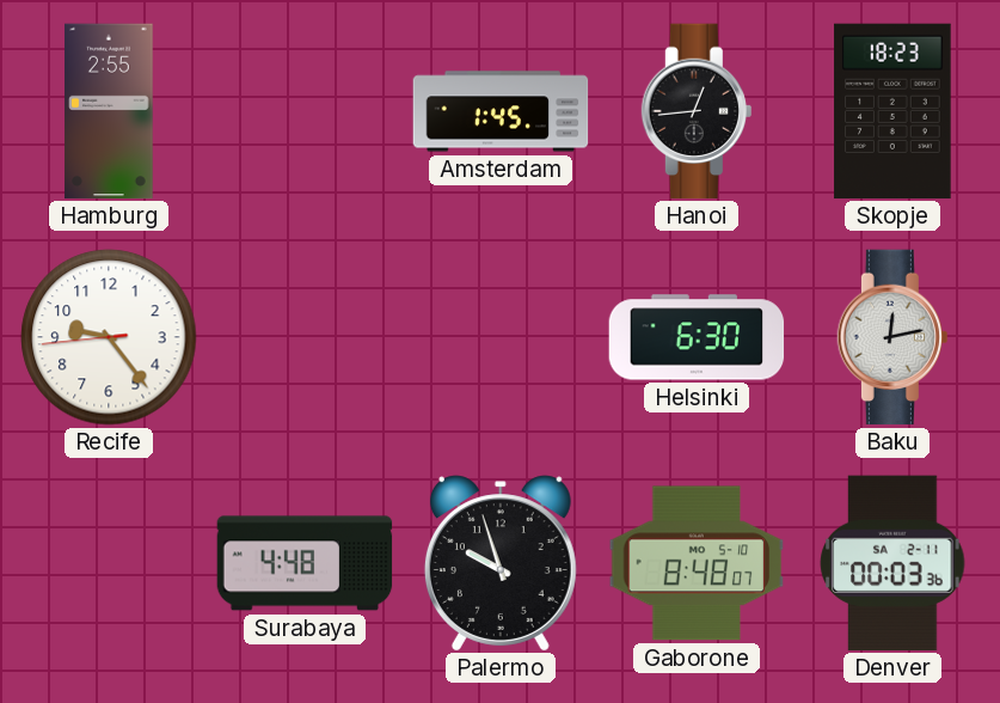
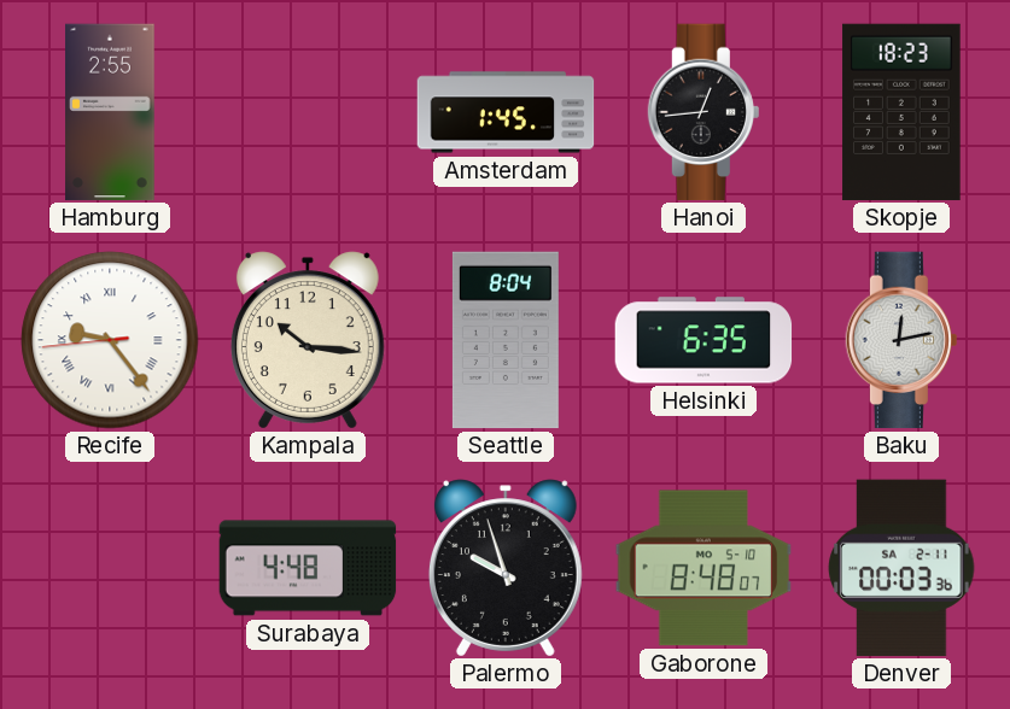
Recife numerals: Arabic -> Roman
Kampala: none -> 10:16
Seattle: none -> 8:04
Helsinki: 6:30 -> 6:35
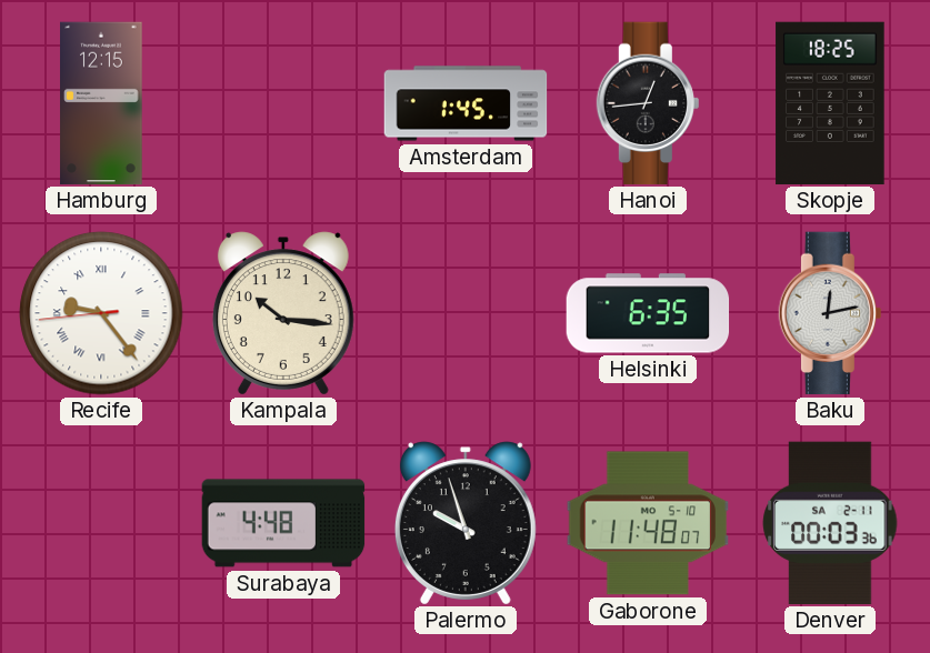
Hamburg: 2:55 -> 12:15
Skopje: 18:23 -> 18:25
Seattle: 8:04 -> none
Gaborone: 8:48 -> 11:48
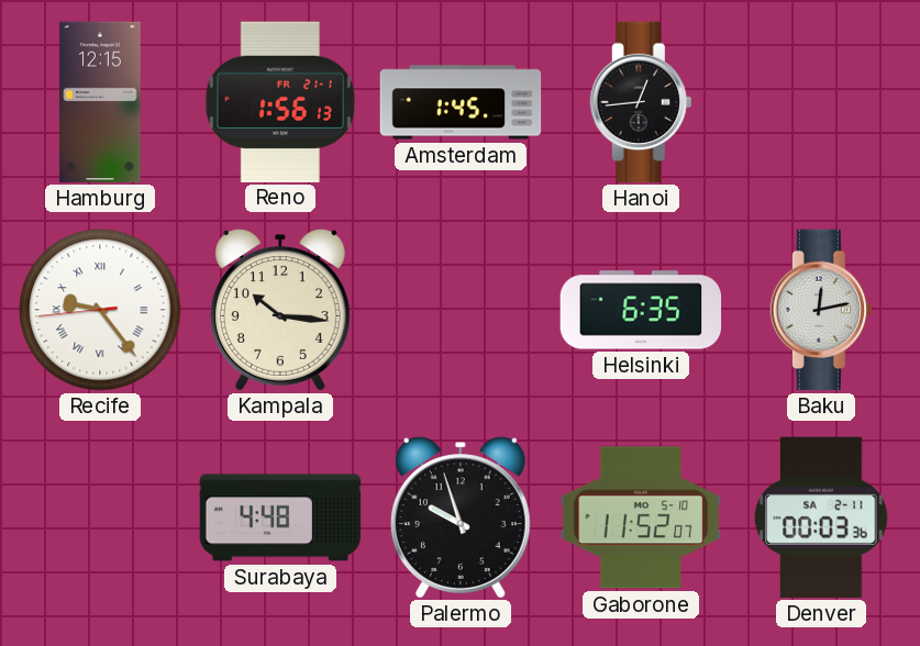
Reno: none -> 1:56
Skopje: 18:25 -> none
Gaborone: 11:48 -> 11:52
